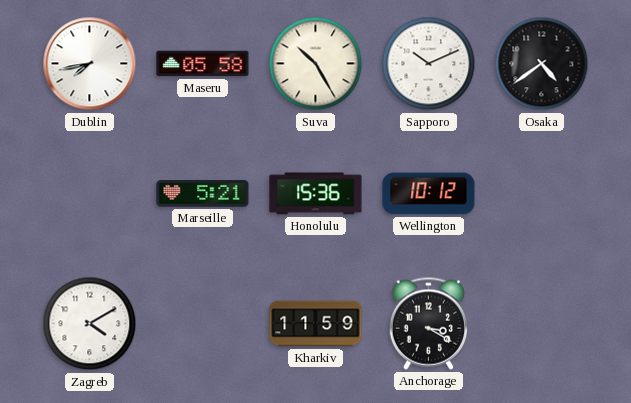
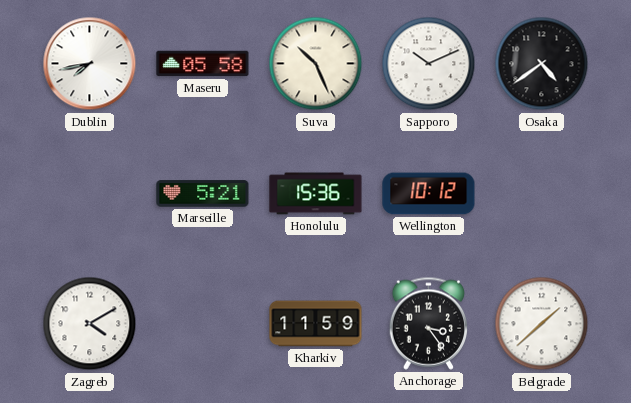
Suva: 10:25 -> 10:26
Anchorage: 3:20 -> 3:24
Belgrade: none -> 1:38
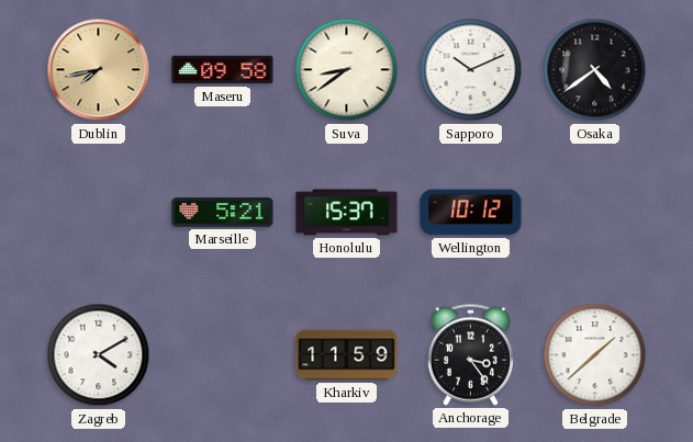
Dublin dial: white -> champagne
Maseru: 05:58 -> 09:58
Suva: 10:26 -> 8:39
Honolulu: 15:36 -> 15:37
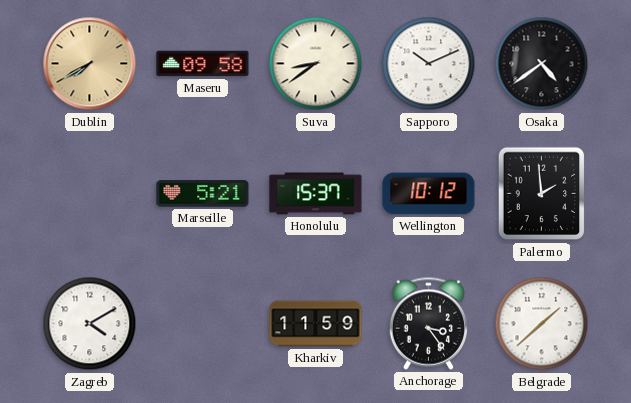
Dublin: 7:43 -> 7:40
Palermo: none -> 1:59
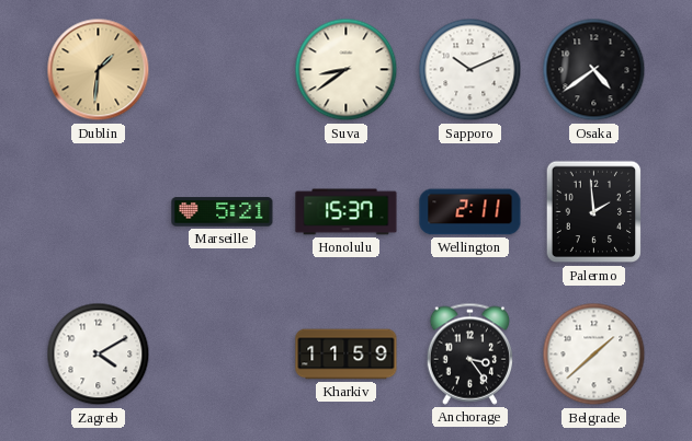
Dublin: 7:40 -> 1:31
Maseru: 09:58 -> none
Wellington: 10:12 -> 2:11
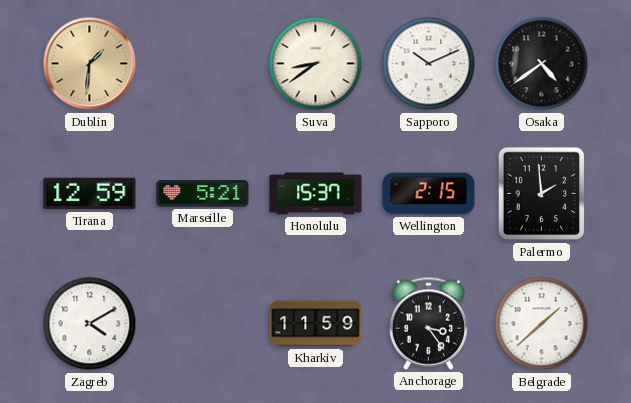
Tirana: none -> 12:59
Wellington: 2:11 -> 2:15
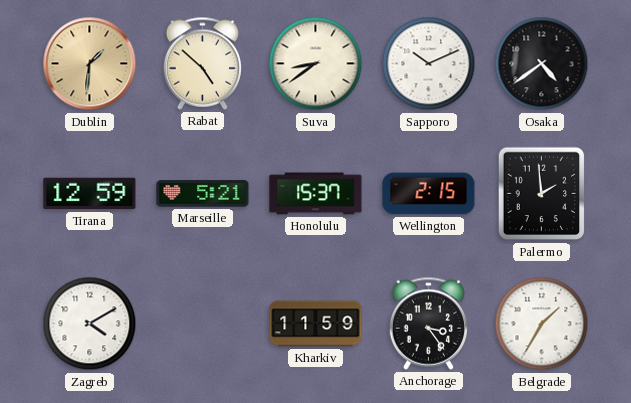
Rabat: none -> 4:52
Belgrade: 1:38 -> 1:35
